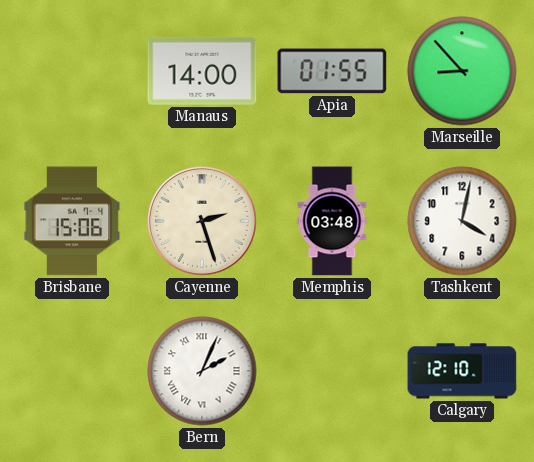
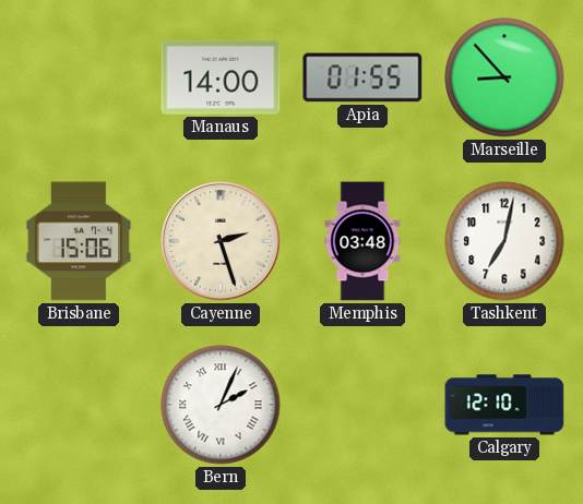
Tashkent: 4:02 -> 7:02
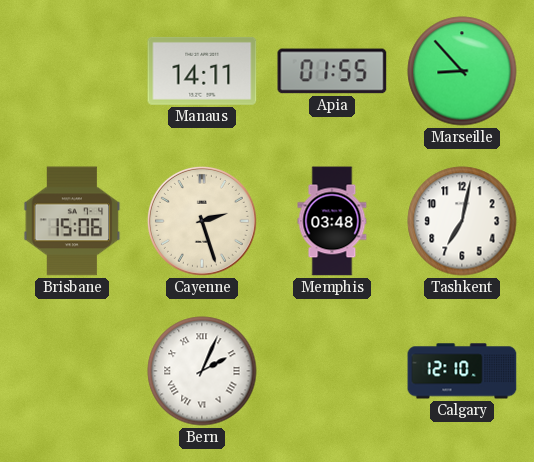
Manaus: 14:00 -> 14:11
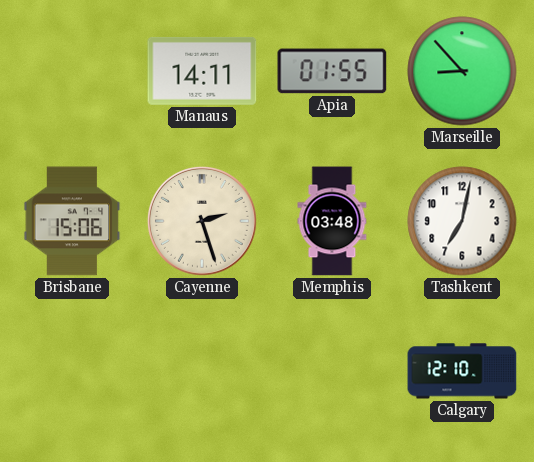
Bern: 2:04 -> none
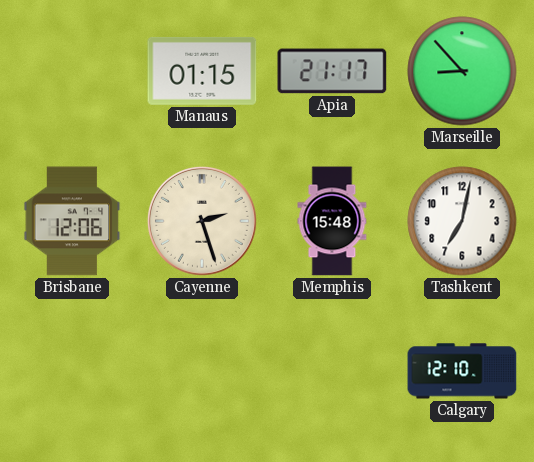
Manaus: 14:11 -> 01:15
Apia: 01:55 -> 21:17
Brisbane: 15:06 -> 12:06
Memphis: 03:48 -> 15:48
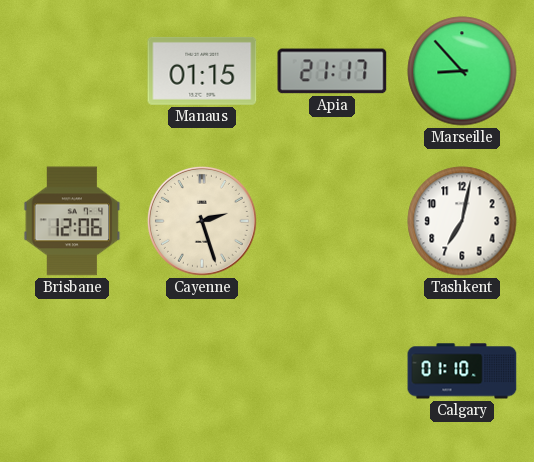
Memphis: 15:48 -> none
Calgary: 12:10 -> 01:10
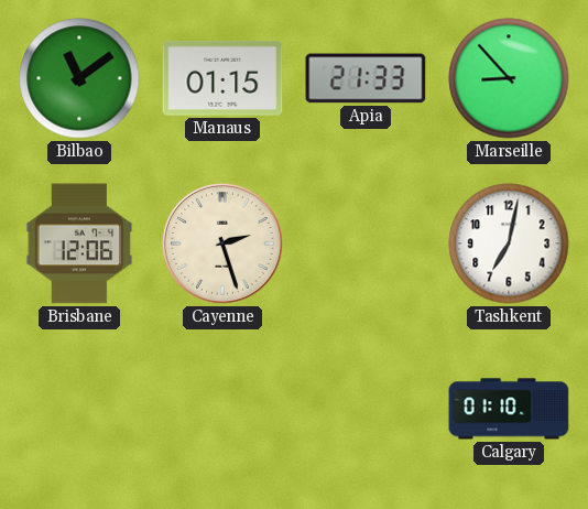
Bilbao: none -> 11:09
Apia: 21:17 -> 21:33
